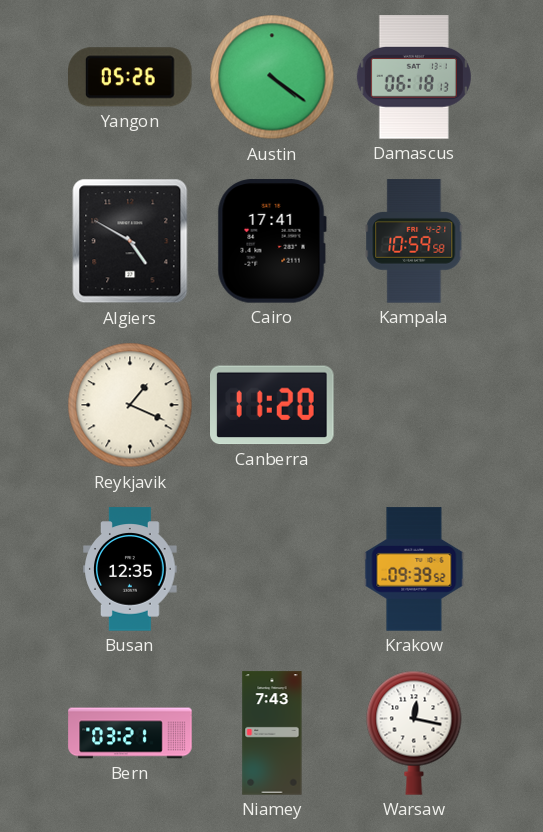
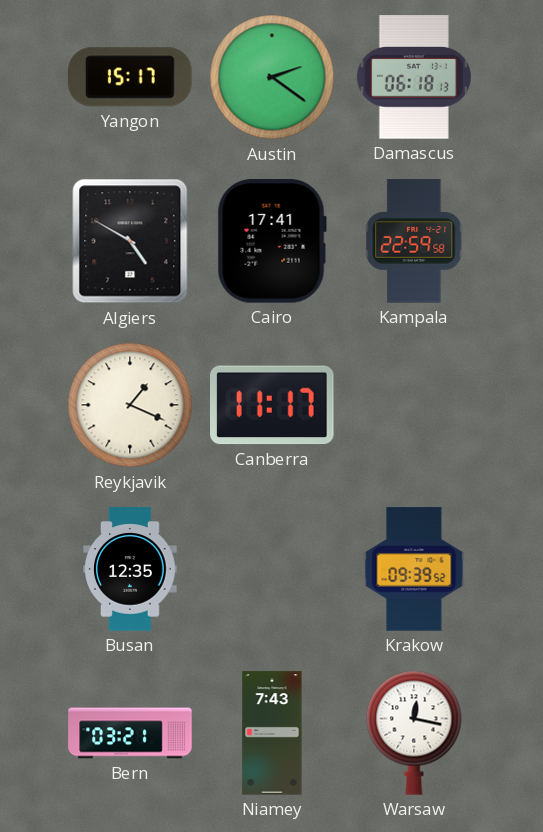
Yangon: 05:26 -> 15:17
Austin: 4:21 -> 2:21
Kampala: 10:59 -> 22:59
Canberra: 11:20 -> 11:17
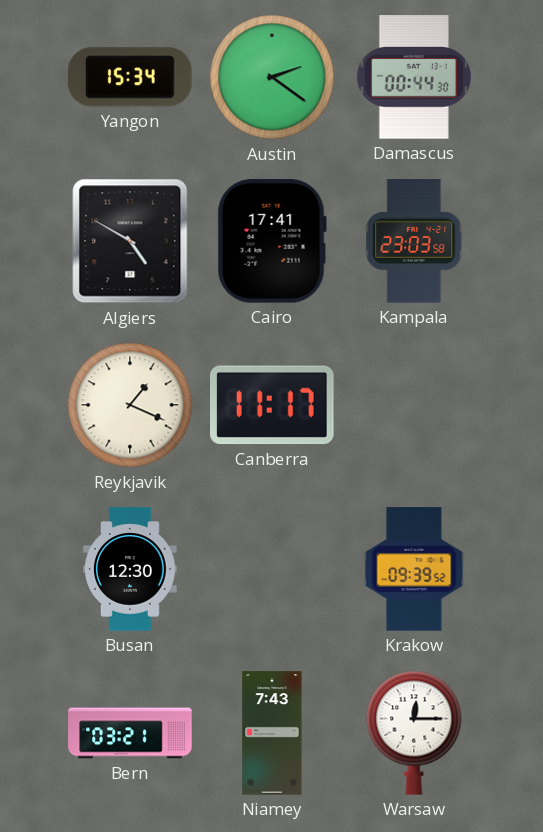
Yangon: 15:17 -> 15:34
Damascus: 06:18 -> 00:44
Kampala: 22:59 -> 23:03
Busan: 12:35 -> 12:30
Warsaw: 12:17 -> 12:15
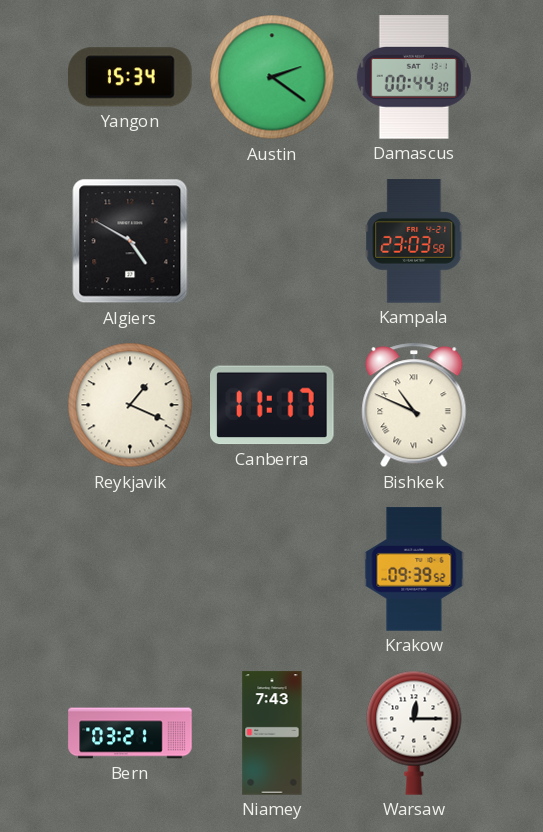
Cairo: 17:41 -> none
Bishkek: none -> 10:49
Busan: 12:30 -> none
